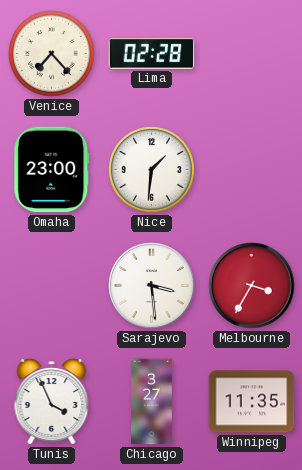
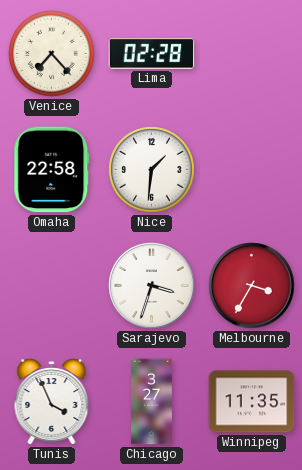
Omaha: 23:00 -> 22:58
Sarajevo: 3:29 -> 3:33
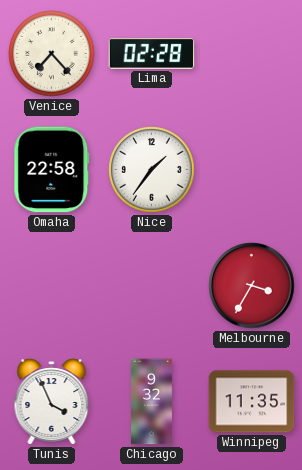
Nice: 1:31 -> 1:36
Sarajevo: 3:33 -> none
Chicago: 3:27 -> 9:32
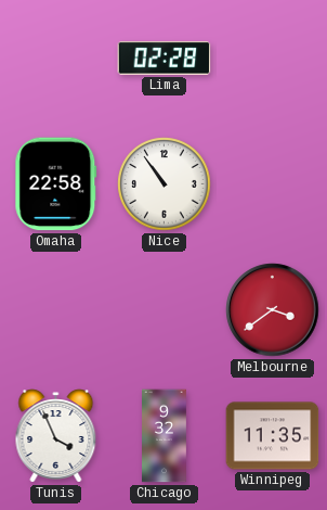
Venice: 7:23 -> none
Nice: 1:36 -> 10:54
Melbourne: 3:35 -> 3:39
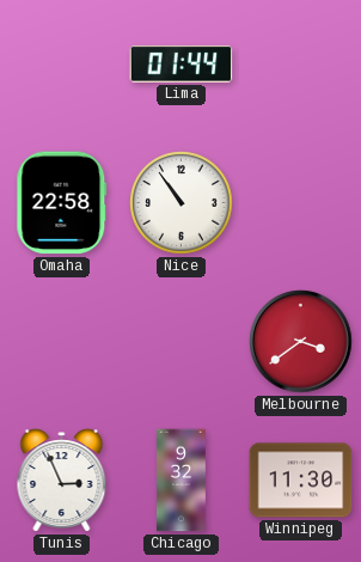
Lima: 02:28 -> 01:44
Tunis: 3:56 -> 2:56
Winnipeg: 11:35 -> 11:30
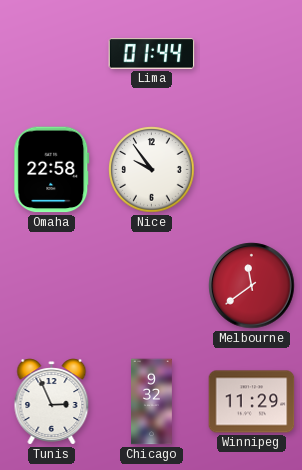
Nice: 10:54 -> 9:54
Melbourne: 3:39 -> 11:39
Winnipeg: 11:30 -> 11:29
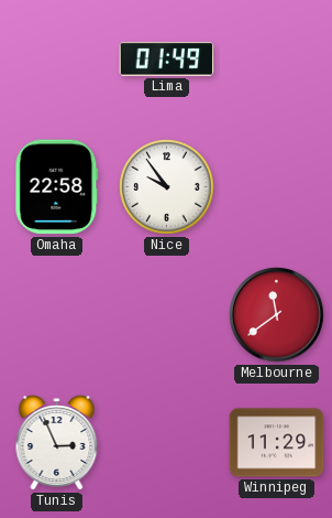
Lima: 01:44 -> 01:49
Chicago: 9:32 -> none
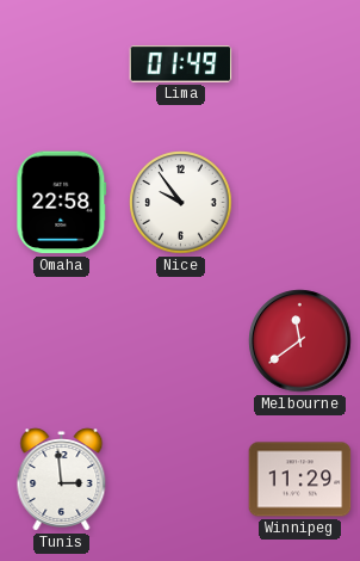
Tunis: 2:56 -> 2:59
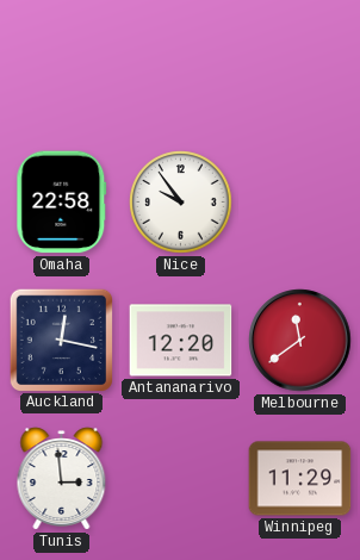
Lima: 01:49 -> none
Auckland: none -> 12:17
Antananarivo: none -> 12:20
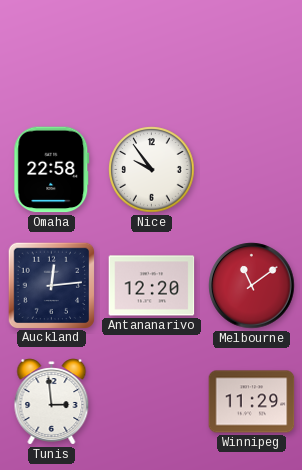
Auckland: 12:17 -> 12:14
Melbourne: 11:39 -> 11:09
